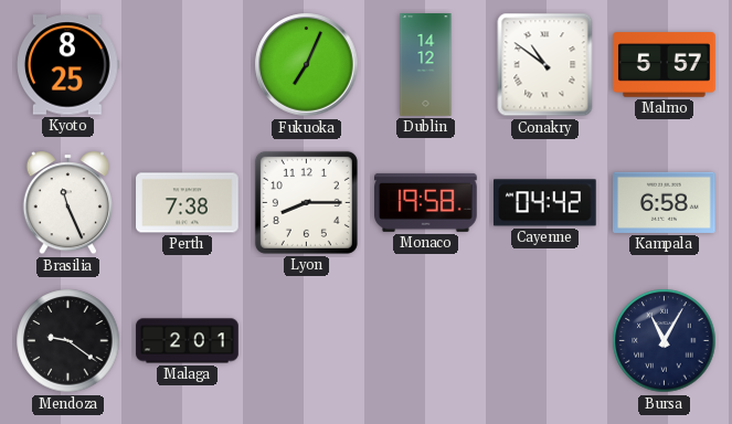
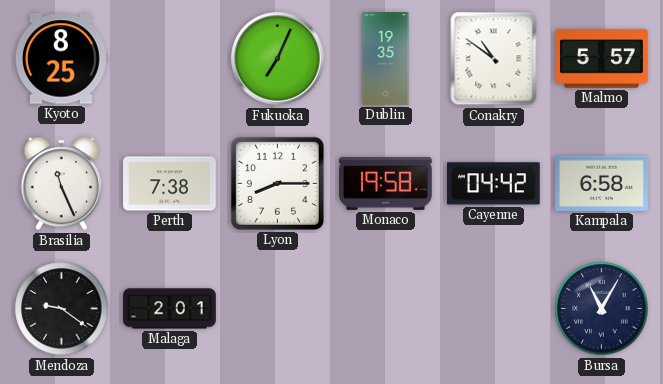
Dublin: 14:12 -> 19:35
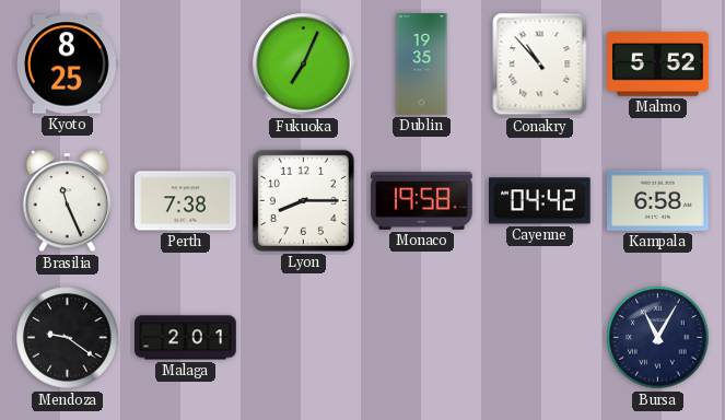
Conakry: 10:51 -> 10:53
Malmo: 5:57 -> 5:52
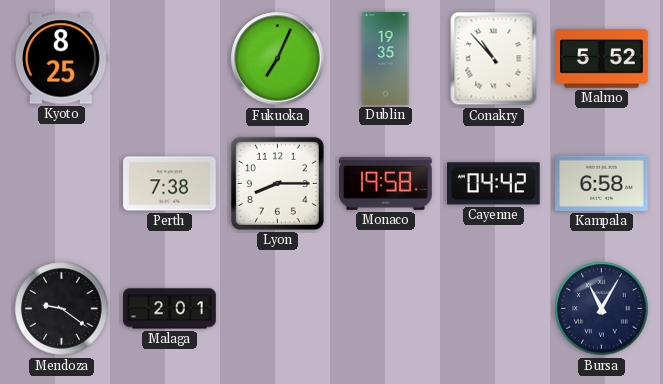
Brasilia: 11:26 -> none
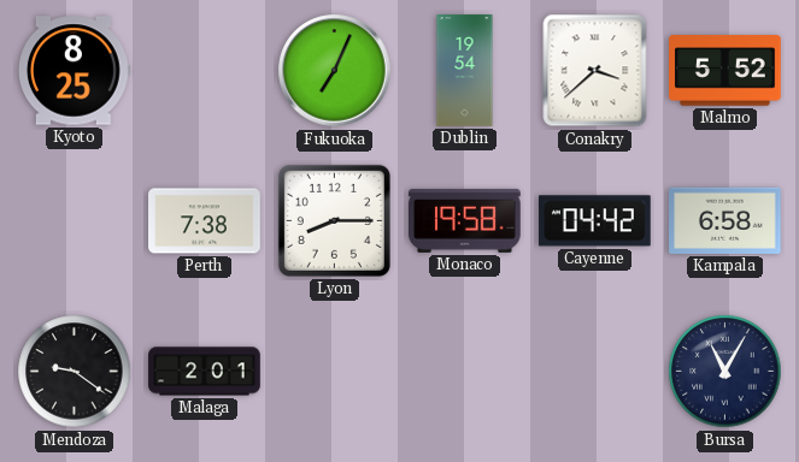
Dublin: 19:35 -> 19:54
Conakry: 10:53 -> 3:38
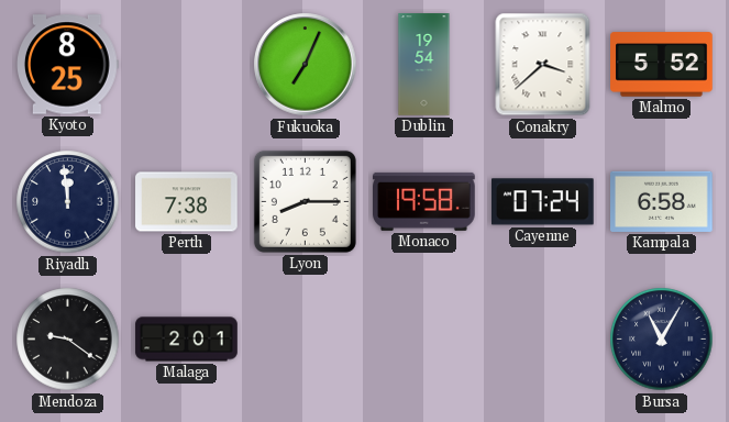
Riyadh: none -> 11:59
Cayenne: 04:42 -> 07:24
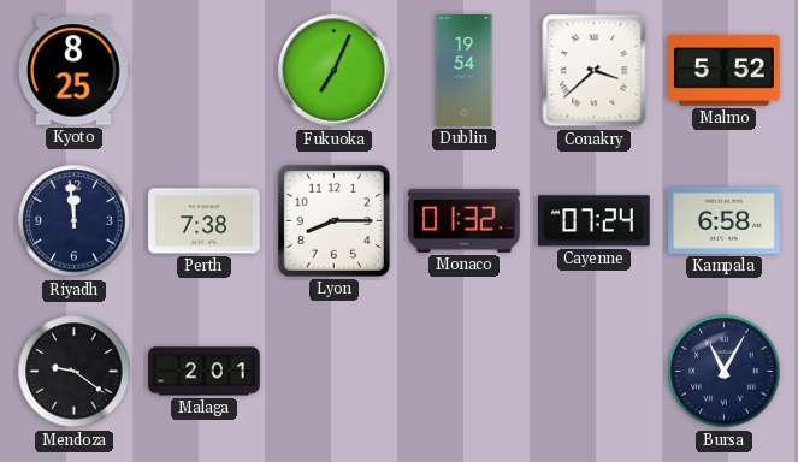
Monaco: 19:58 -> 01:32
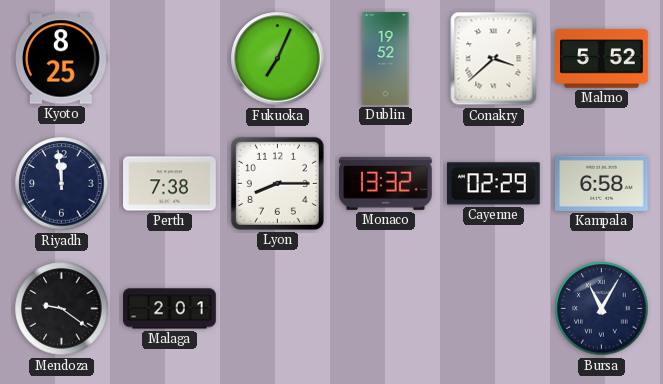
Dublin: 19:54 -> 19:52
Monaco: 01:32 -> 13:32
Cayenne: 07:24 -> 02:29
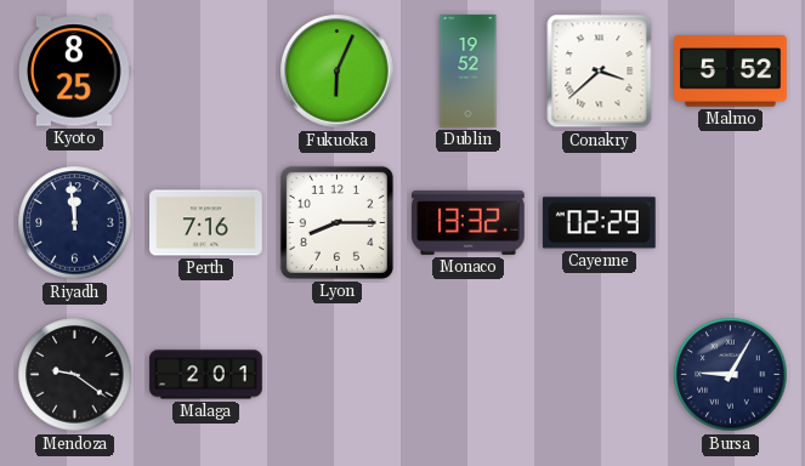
Fukuoka: 7:04 -> 6:04
Perth: 7:38 -> 7:16
Kampala: 6:58 -> none
Bursa: 11:05 -> 9:05
